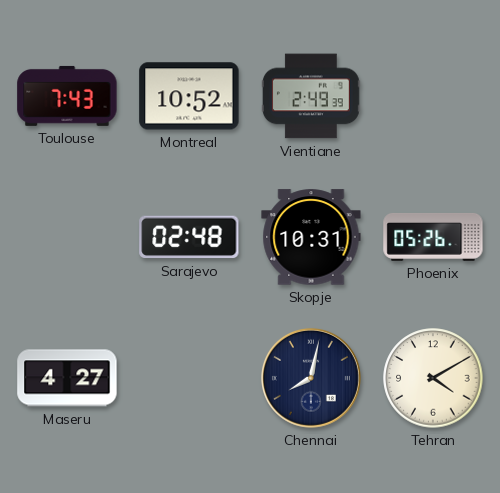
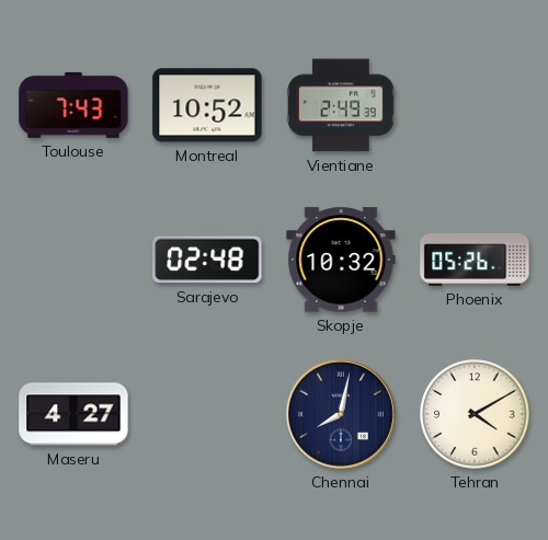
Skopje: 10:31 -> 10:32
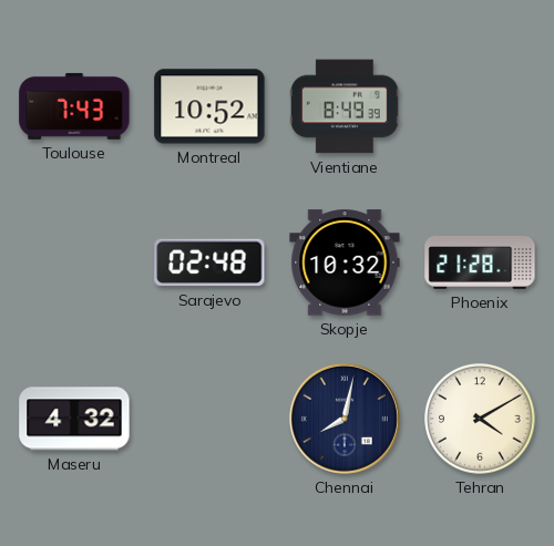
Vientiane: 2:49 -> 8:49
Phoenix: 05:26 -> 21:28
Maseru: 4:27 -> 4:32
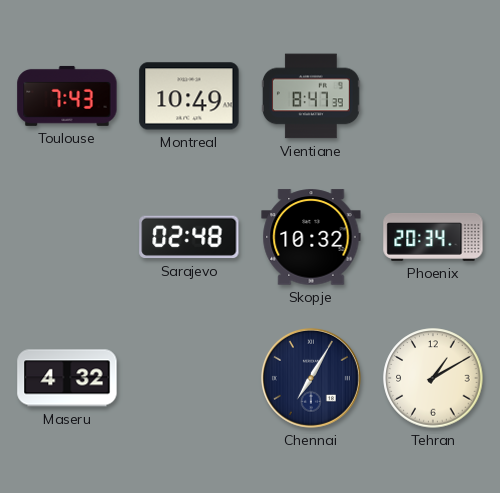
Montreal: 10:52 -> 10:49
Vientiane: 8:49 -> 8:47
Phoenix: 21:28 -> 20:34
Chennai: 8:02 -> 7:05
Tehran: 4:10 -> 1:10
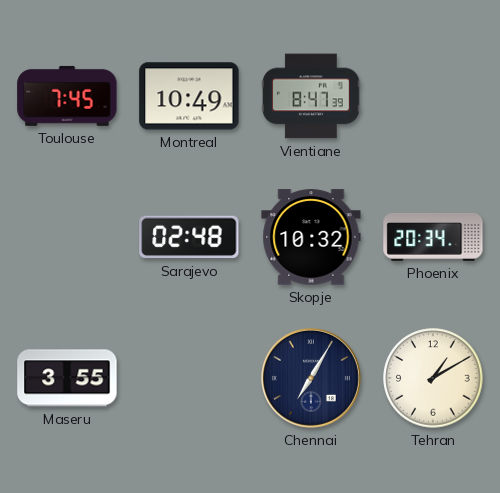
Toulouse: 7:43 -> 7:45
Maseru: 4:32 -> 3:55
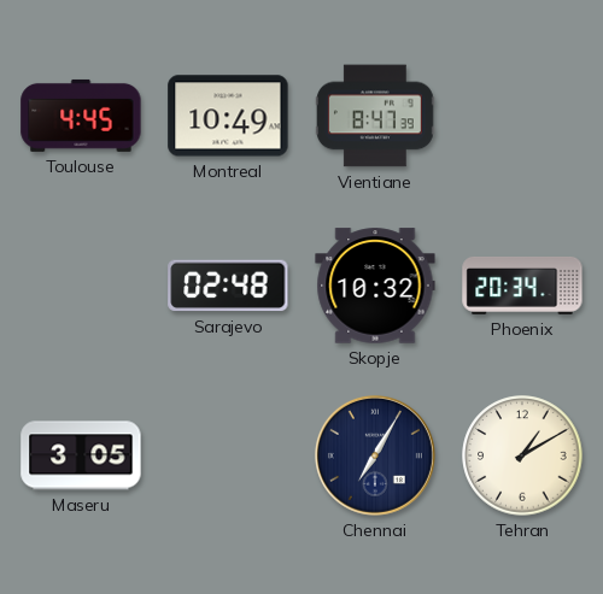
Toulouse: 7:45 -> 4:45
Maseru: 3:55 -> 3:05
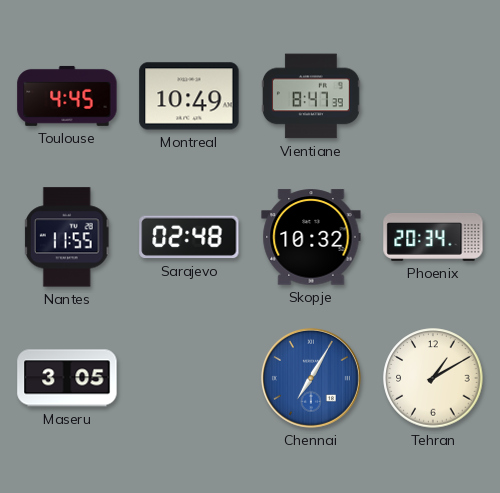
Nantes: none -> 11:55
Chennai dial: navy -> blue
